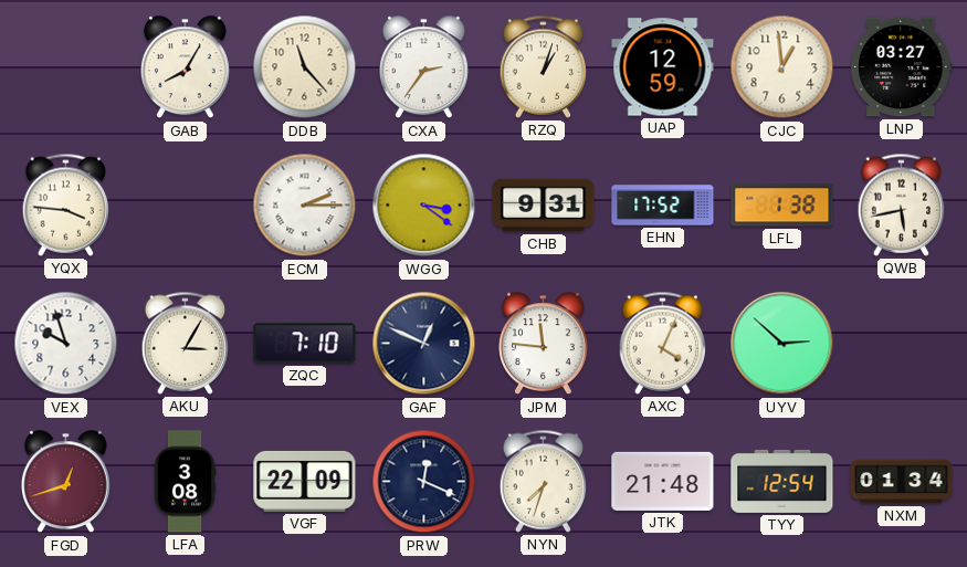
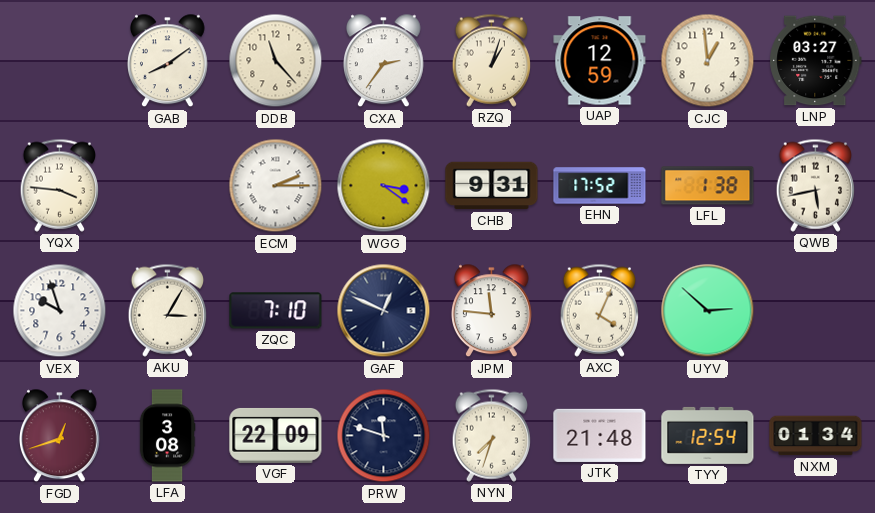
GAB: 8:05 -> 8:09
PRW: 12:19 -> 11:48
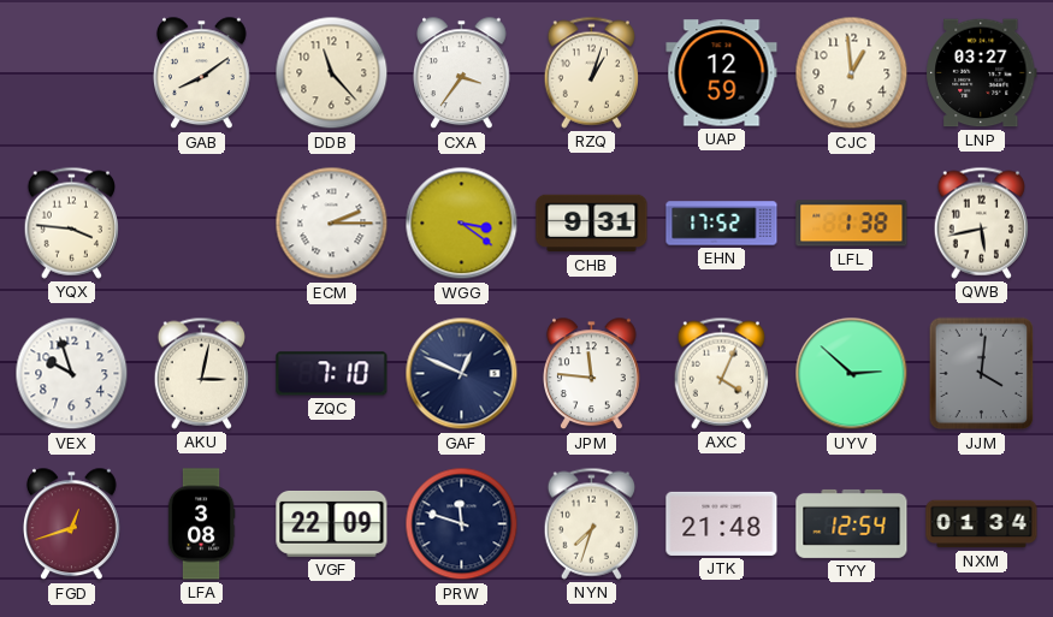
CXA: 2:36 -> 3:36
AKU: 3:05 -> 3:02
JJM: none -> 4:01
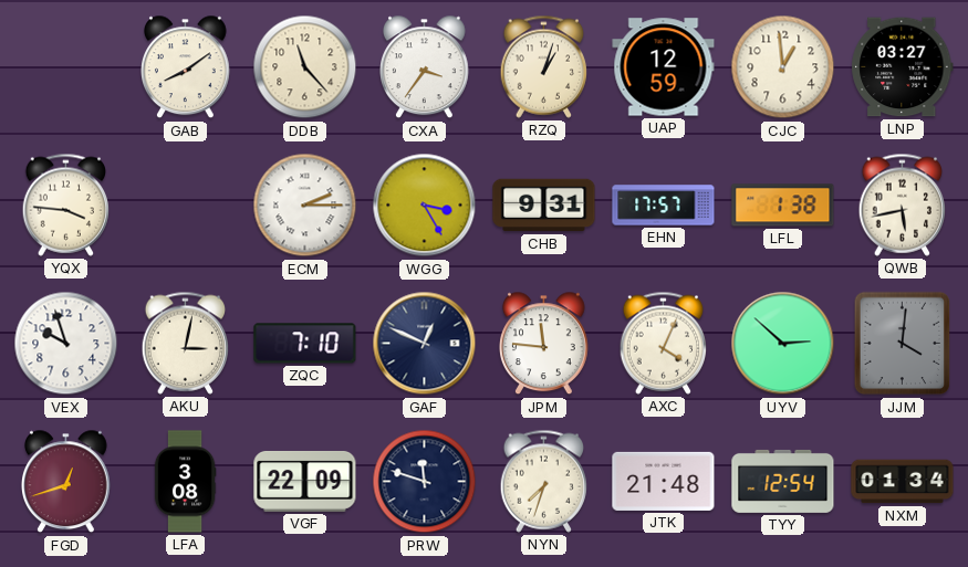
WGG: 3:21 -> 3:25
EHN: 17:52 -> 17:57
